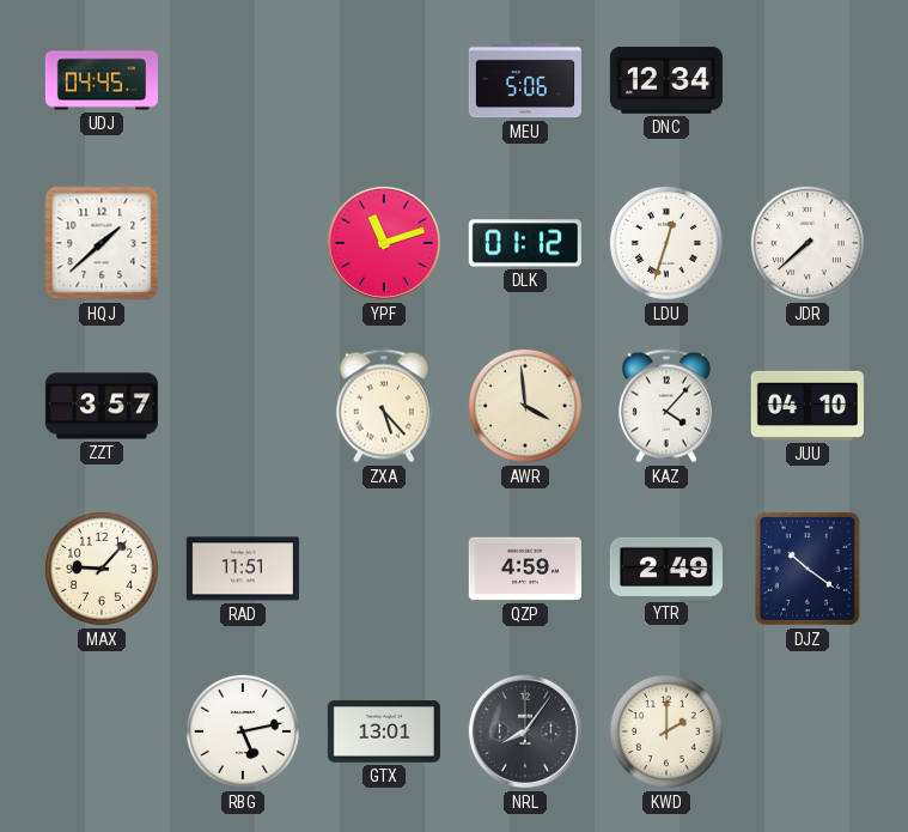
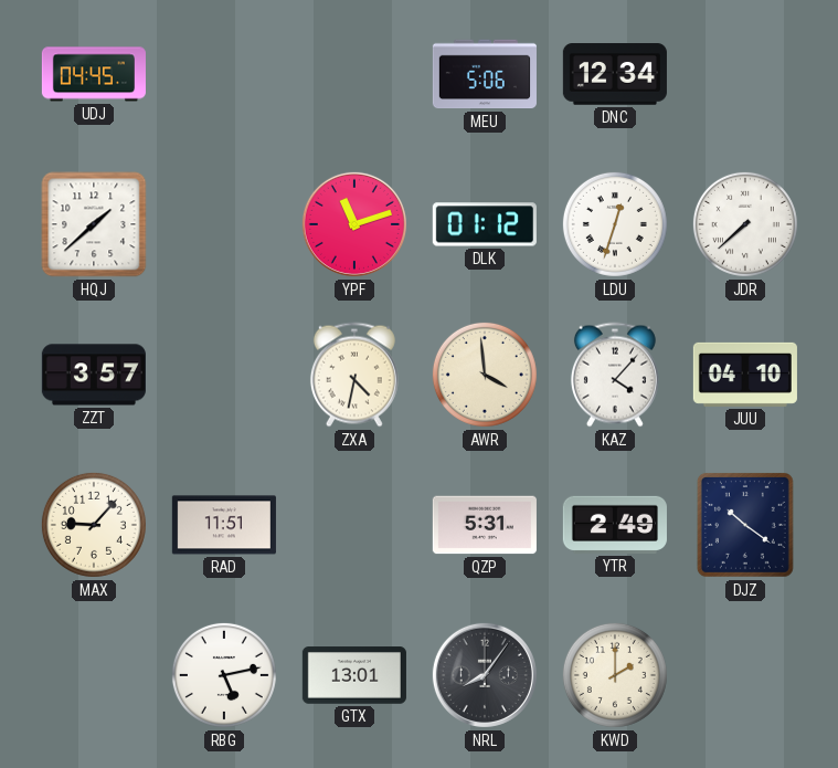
ZXA: 5:23 -> 4:32
QZP: 4:59 -> 5:31
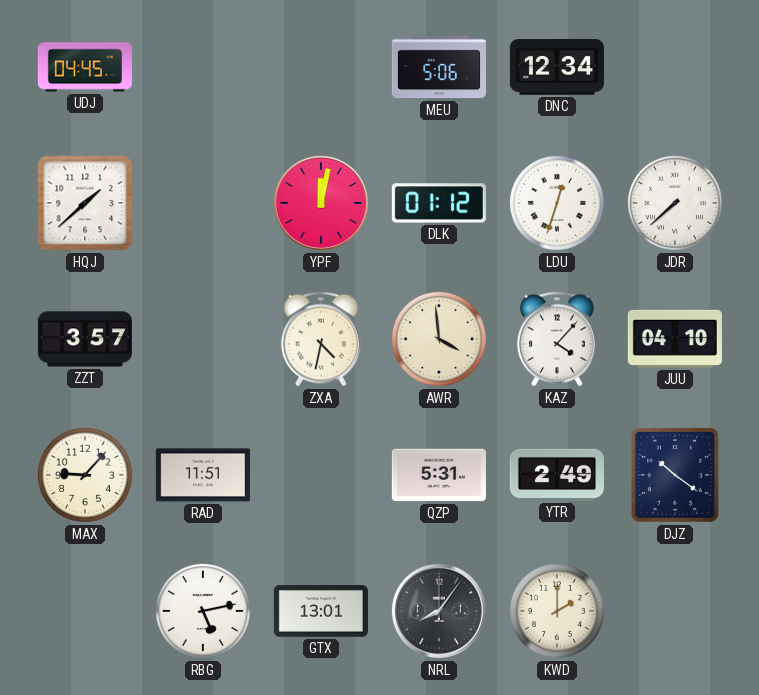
YPF: 11:12 -> 12:02
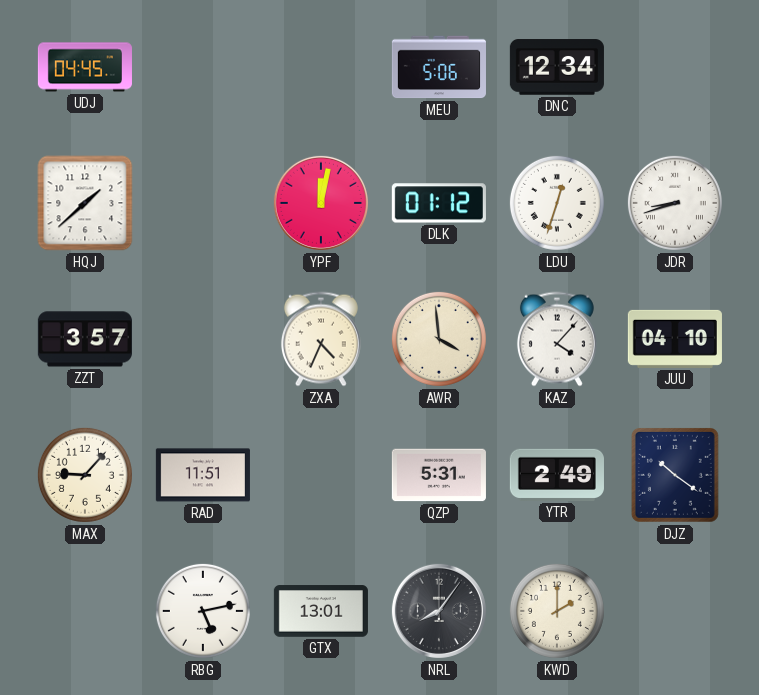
JDR: 7:38 -> 8:42
ZXA: 4:32 -> 4:34
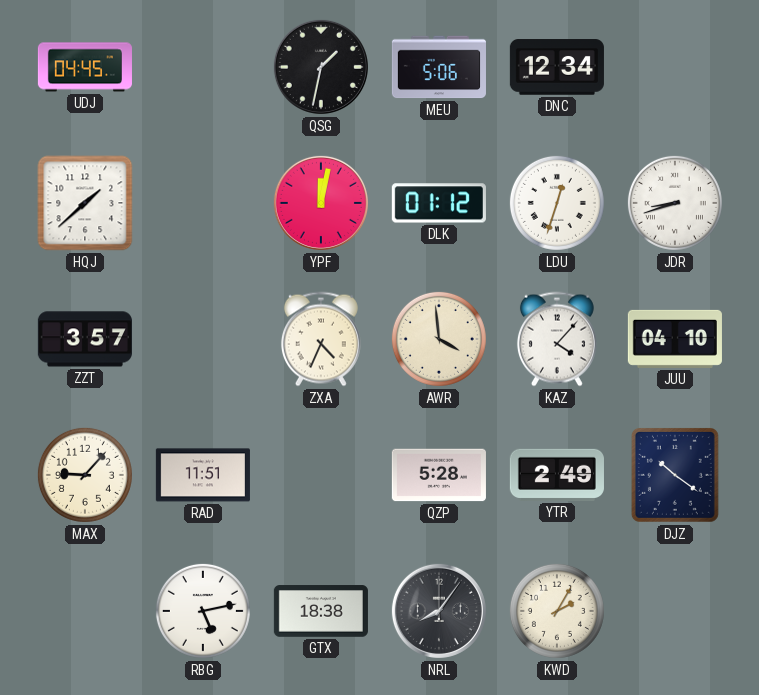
QSG: none -> 1:32
QZP: 5:31 -> 5:28
GTX: 13:01 -> 18:38
KWD: 2:00 -> 2:05
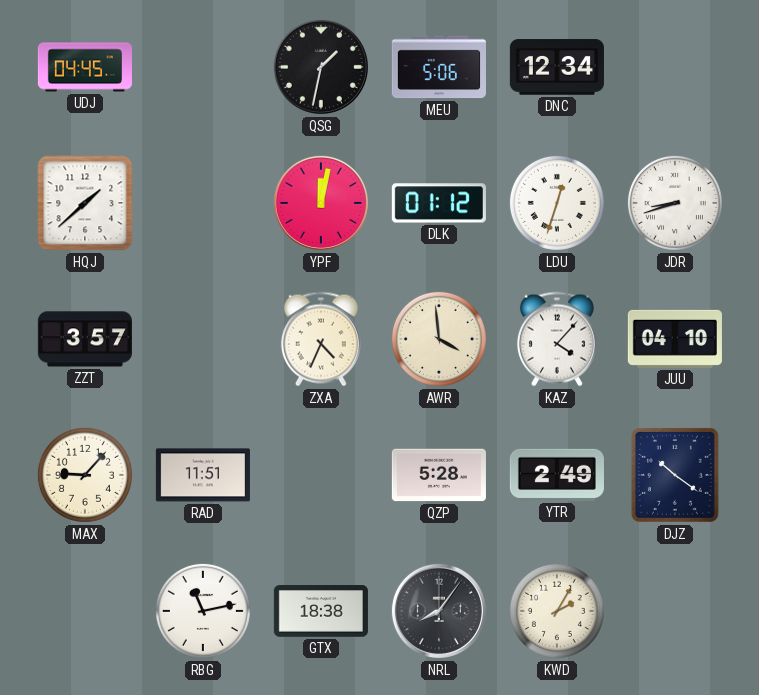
RBG: 5:13 -> 11:13
